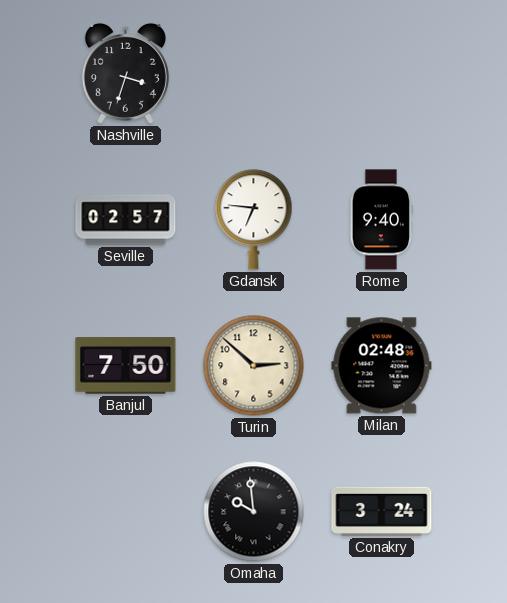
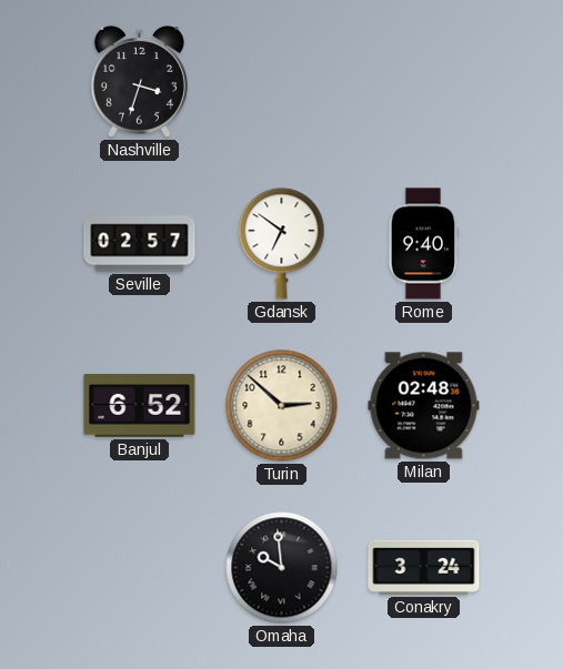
Gdansk: 6:46 -> 6:51
Banjul: 7:50 -> 6:52
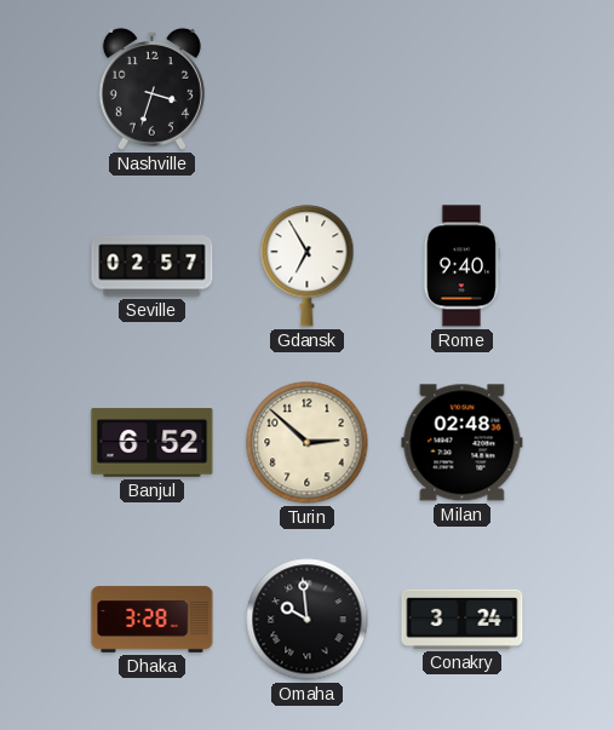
Gdansk: 6:51 -> 6:55
Dhaka: none -> 3:28
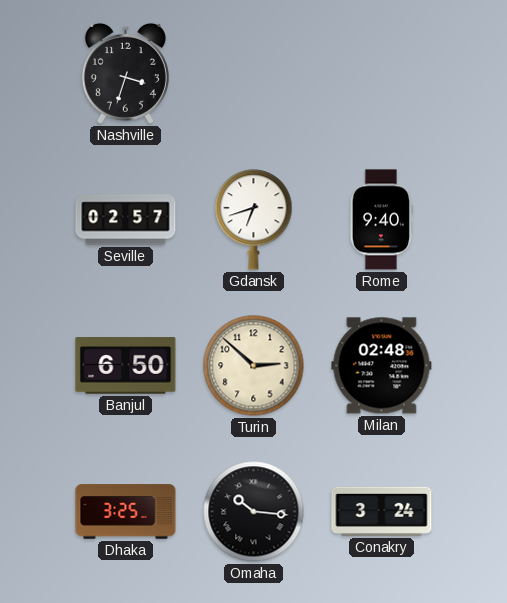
Gdansk: 6:55 -> 6:42
Banjul: 6:52 -> 6:50
Dhaka: 3:28 -> 3:25
Omaha: 9:59 -> 10:16
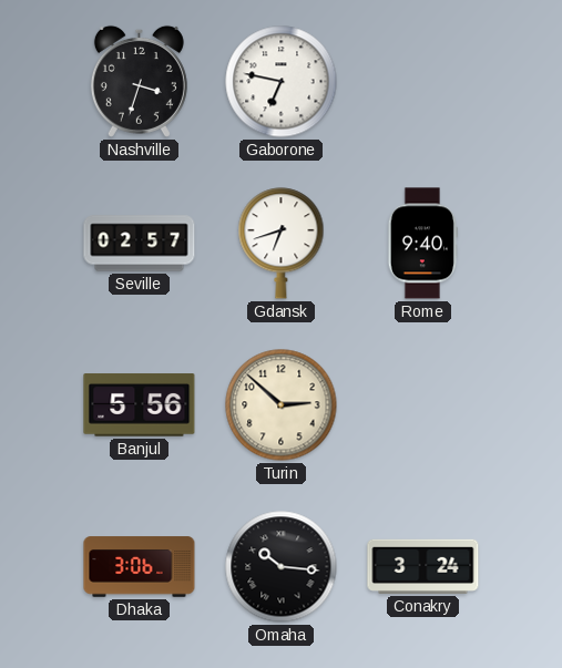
Gaborone: none -> 6:47
Banjul: 6:50 -> 5:56
Milan: 02:48 -> none
Dhaka: 3:25 -> 3:06
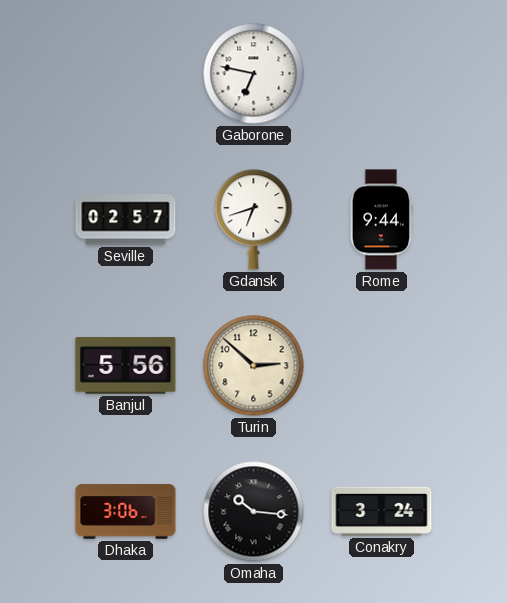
Nashville: 3:33 -> none
Rome: 9:40 -> 9:44
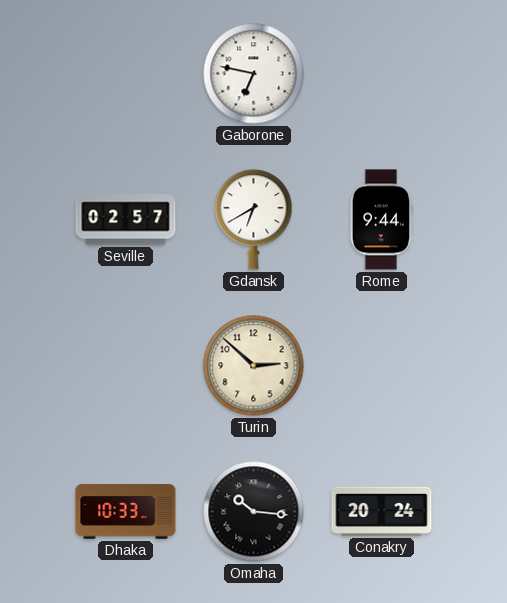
Gdansk: 6:42 -> 6:40
Banjul: 5:56 -> none
Dhaka: 3:06 -> 10:33
Conakry: 3:24 -> 20:24
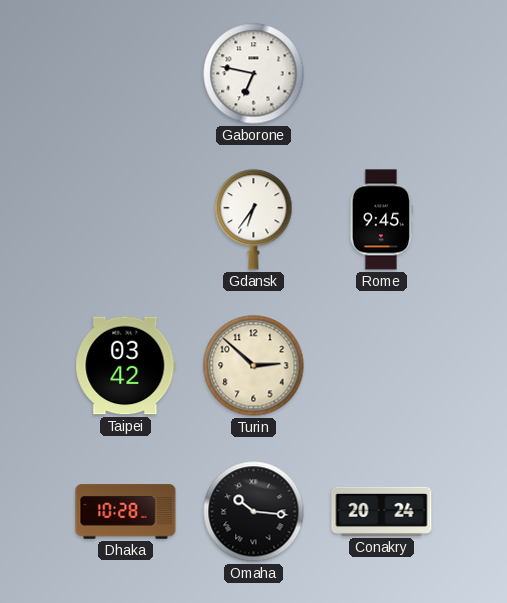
Seville: 02:57 -> none
Gdansk: 6:40 -> 6:36
Rome: 9:44 -> 9:45
Taipei: none -> 03:42
Dhaka: 10:33 -> 10:28
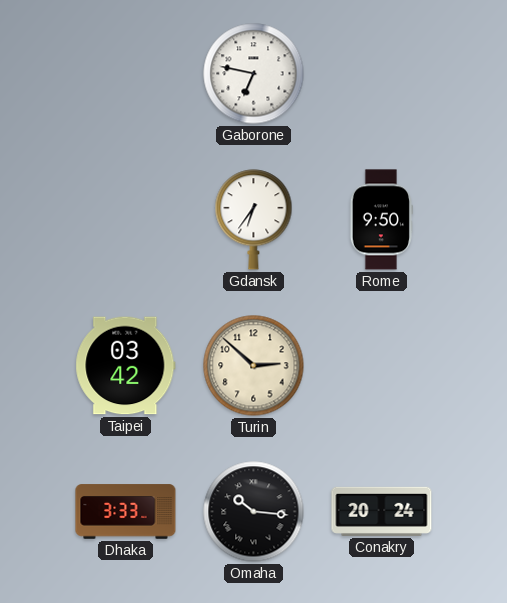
Rome: 9:45 -> 9:50
Dhaka: 10:28 -> 3:33
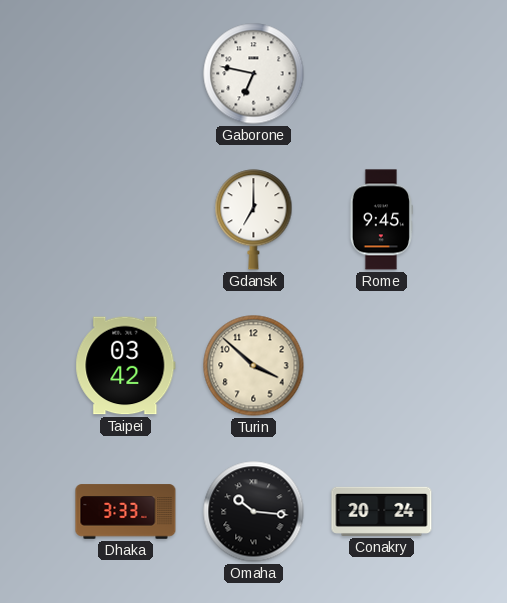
Gdansk: 6:36 -> 7:00
Rome: 9:50 -> 9:45
Turin: 2:52 -> 3:52
